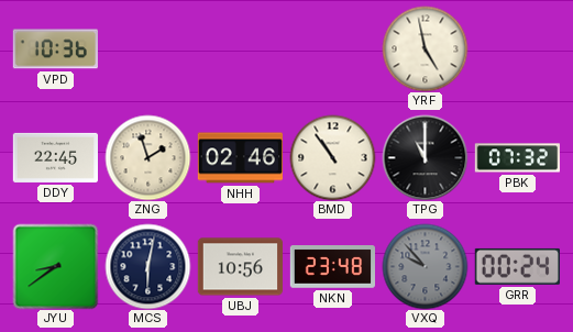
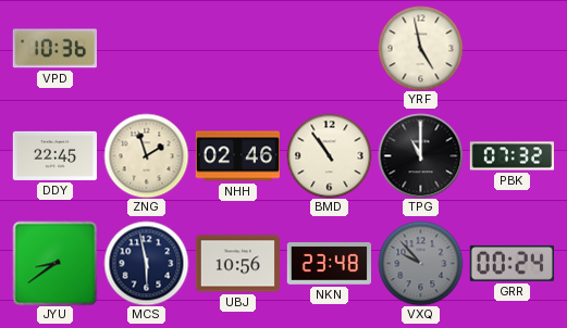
MCS: 6:02 -> 5:58
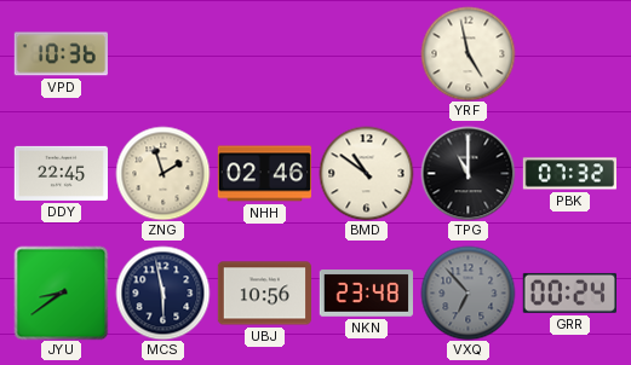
BMD: 10:54 -> 10:51
VXQ: 9:53 -> 6:53
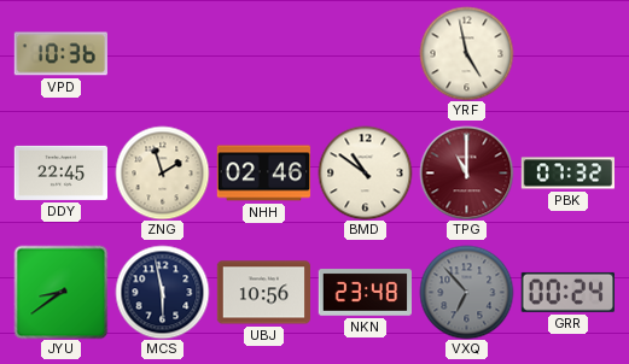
TPG dial: black -> burgundy
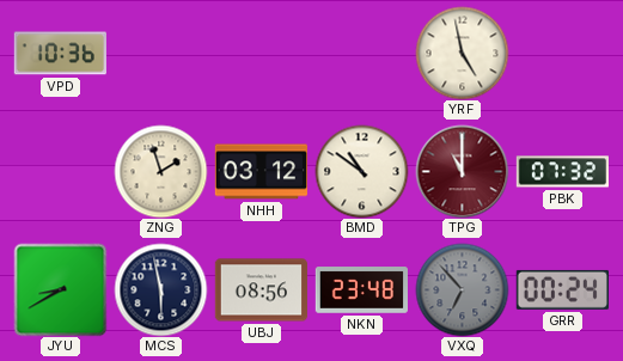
DDY: 22:45 -> none
NHH: 02:46 -> 03:12
JYU: 8:39 -> 8:40
UBJ: 10:56 -> 08:56
